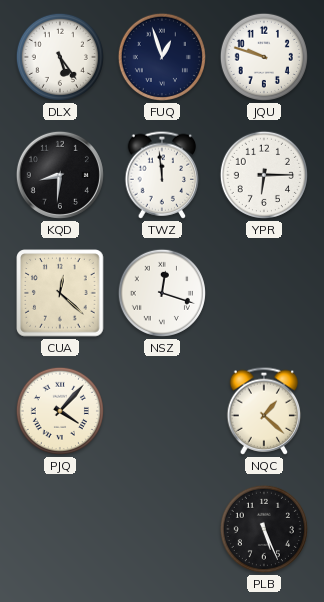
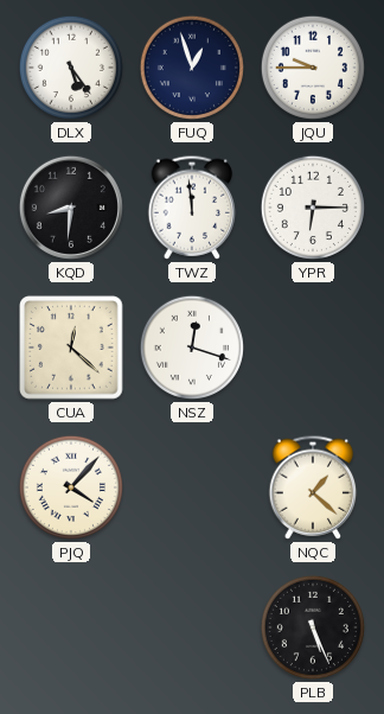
JQU: 9:48 -> 9:45
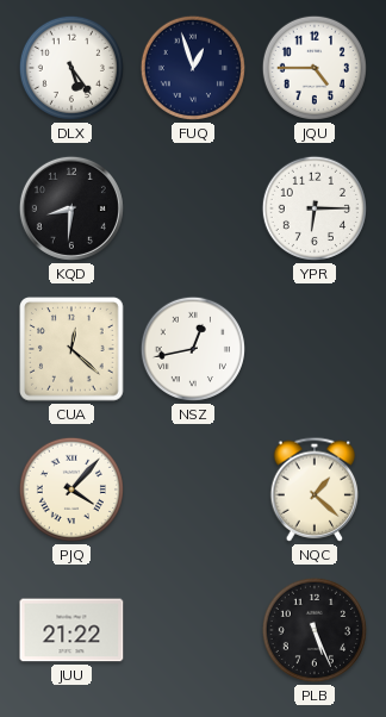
JQU: 9:45 -> 4:45
TWZ: 11:59 -> none
NSZ: 12:18 -> 12:43
JUU: none -> 21:22
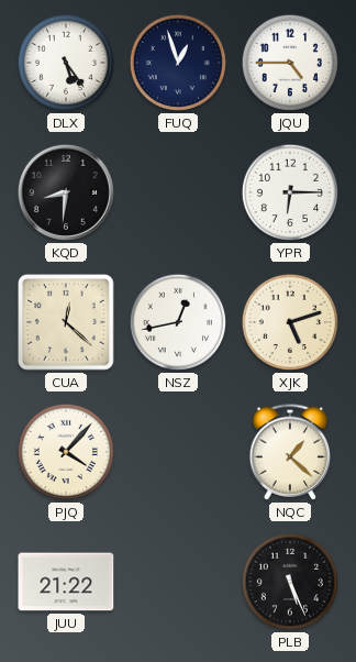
XJK: none -> 5:12
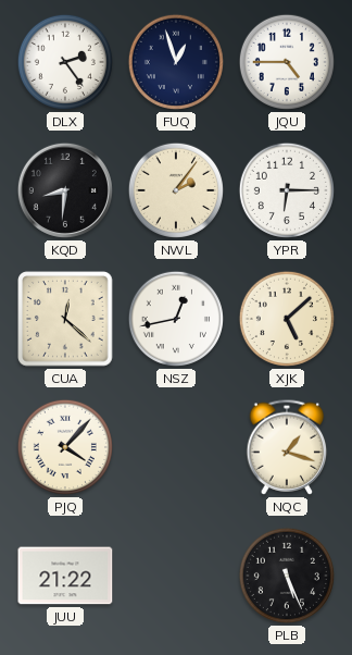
DLX: 5:24 -> 2:24
NWL: none -> 2:06
XJK: 5:12 -> 5:08
NQC: 1:22 -> 1:18
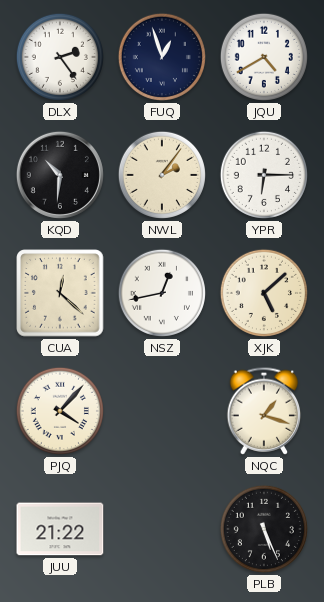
JQU: 4:45 -> 4:40
KQD: 8:31 -> 10:31
